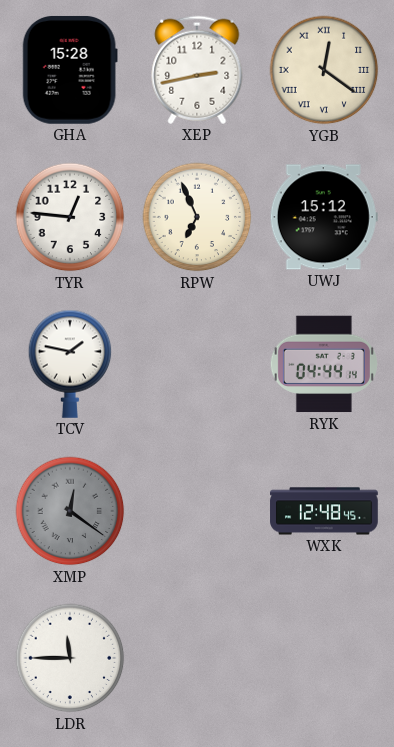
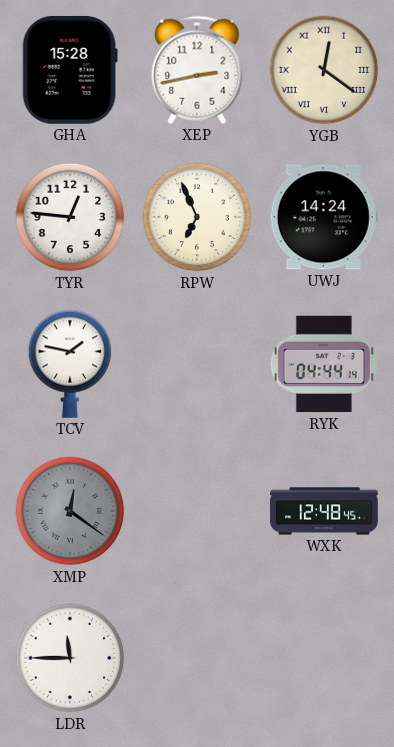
UWJ: 15:12 -> 14:24
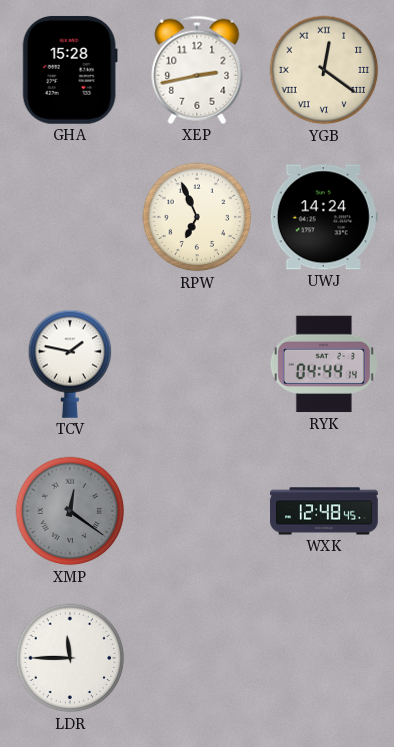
TYR: 12:46 -> none
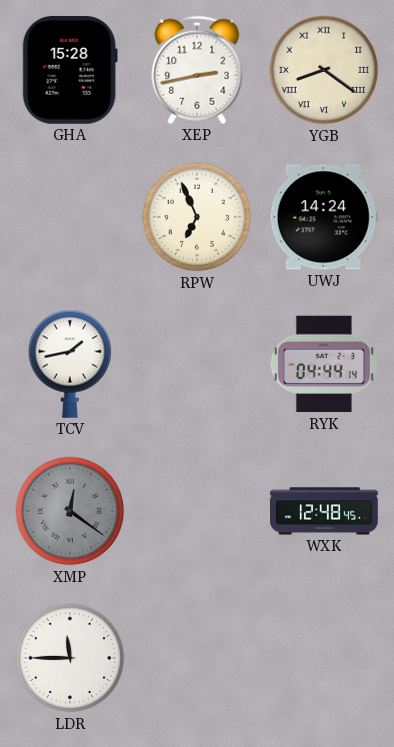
YGB: 12:21 -> 8:21
TCV: 1:47 -> 1:43
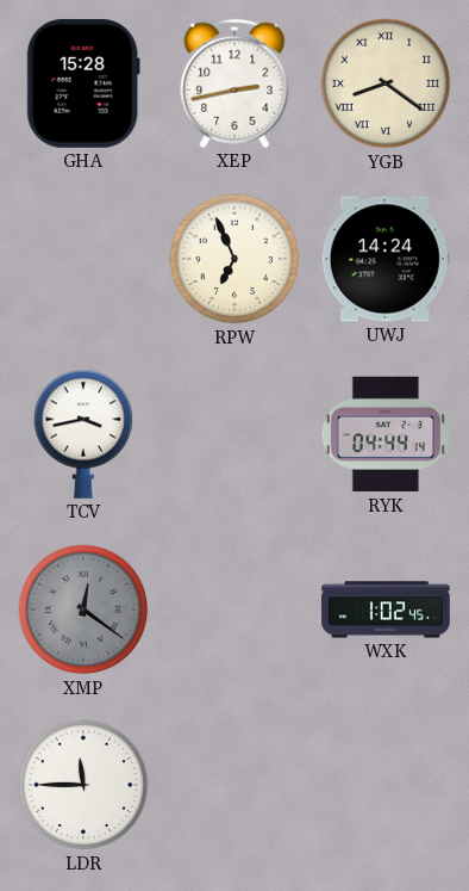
TCV: 1:43 -> 3:43
WXK: 12:48 -> 1:02
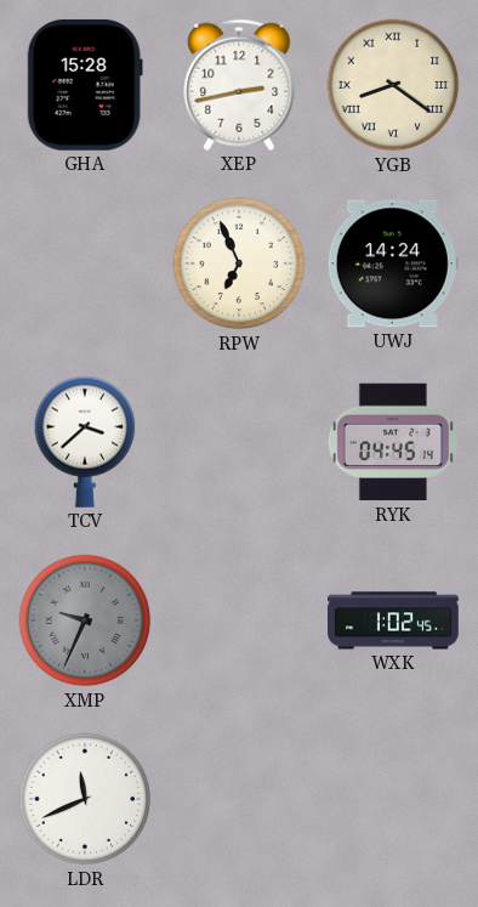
TCV: 3:43 -> 3:38
RYK: 04:44 -> 04:45
XMP: 12:21 -> 9:34
LDR: 11:45 -> 11:41
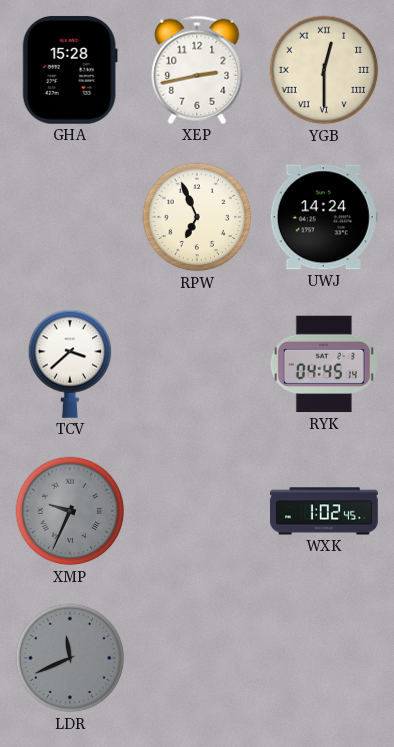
YGB: 8:21 -> 12:30
LDR dial: white -> grey
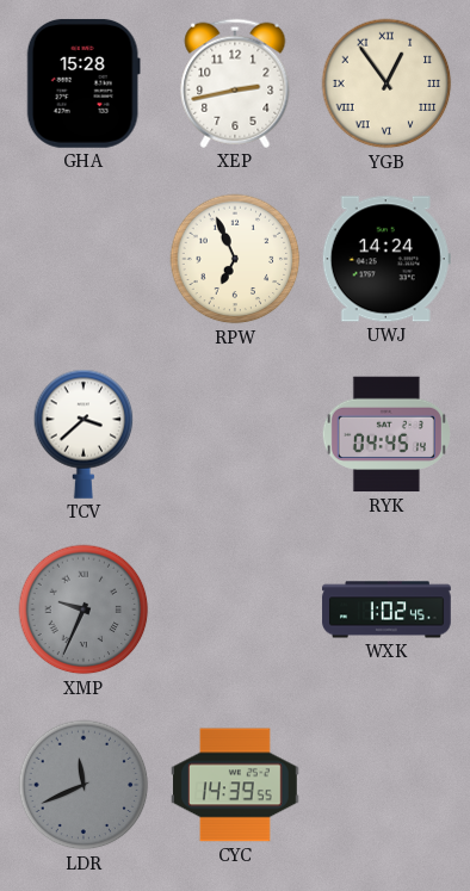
YGB: 12:30 -> 12:54
CYC: none -> 14:39
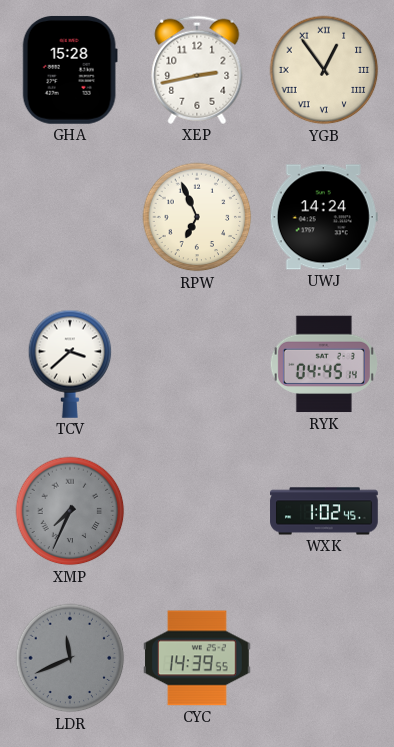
XMP: 9:34 -> 7:34
